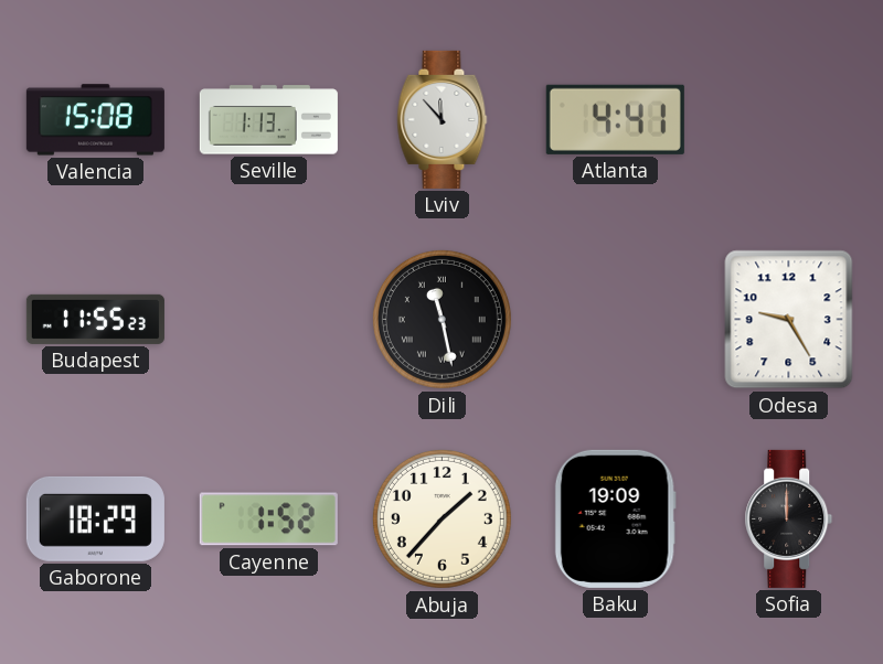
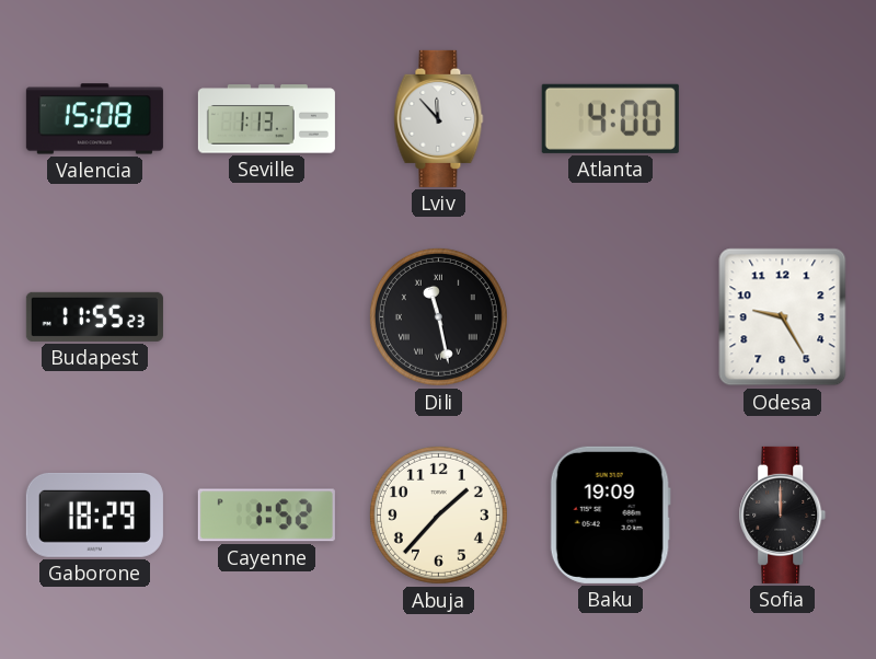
Atlanta: 4:41 -> 4:00
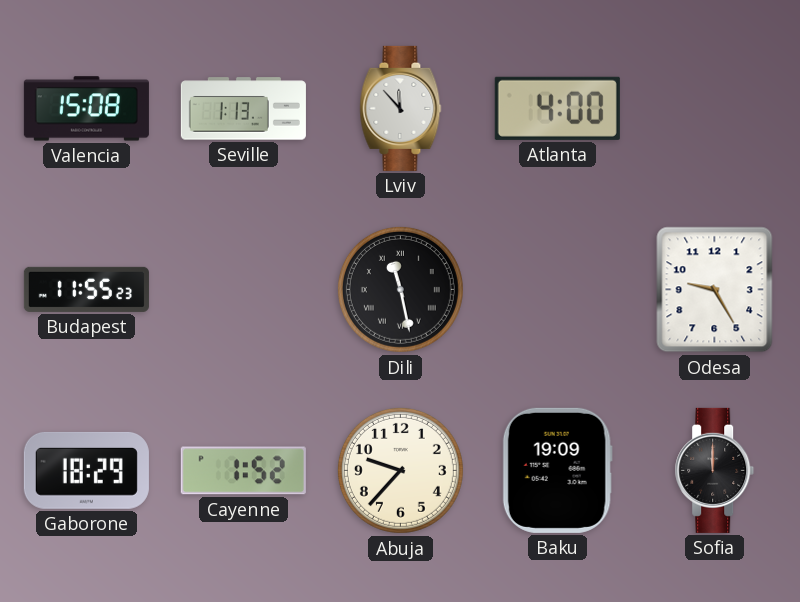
Abuja: 1:37 -> 9:37
